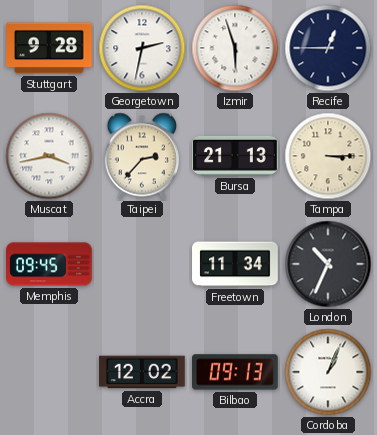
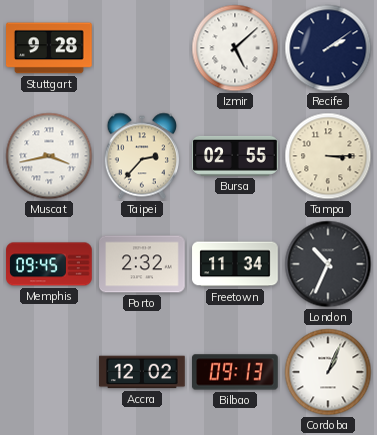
Georgetown: 2:32 -> none
Izmir: 5:57 -> 5:08
Recife: 12:45 -> 2:09
Bursa: 21:13 -> 02:55
Porto: none -> 2:32
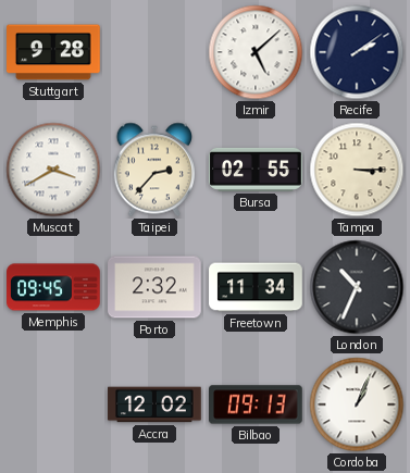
Muscat: 3:43 -> 3:40
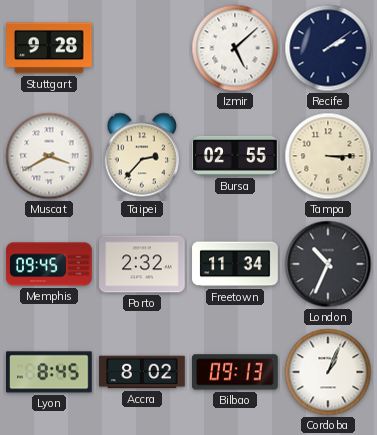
Lyon: none -> 8:45
Accra: 12:02 -> 8:02
